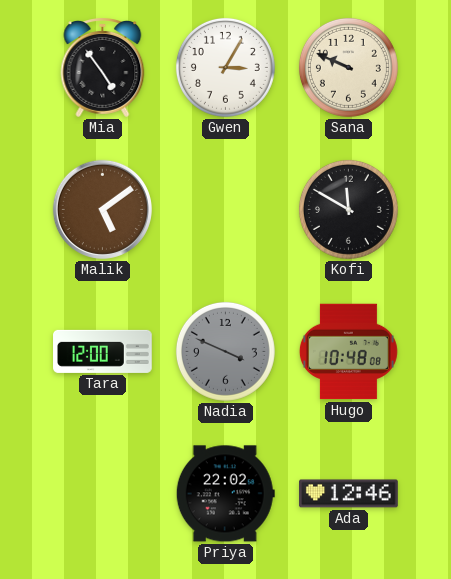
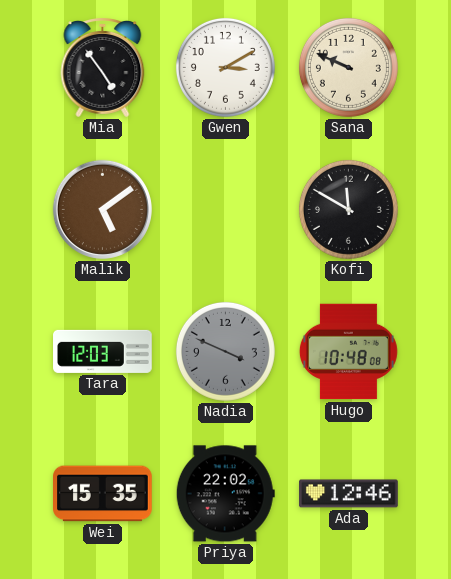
Gwen: 3:05 -> 3:10
Tara: 12:00 -> 12:03
Wei: none -> 15:35
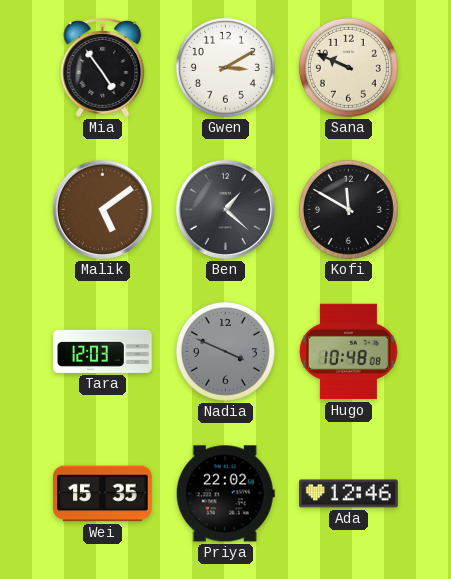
Ben: none -> 1:22
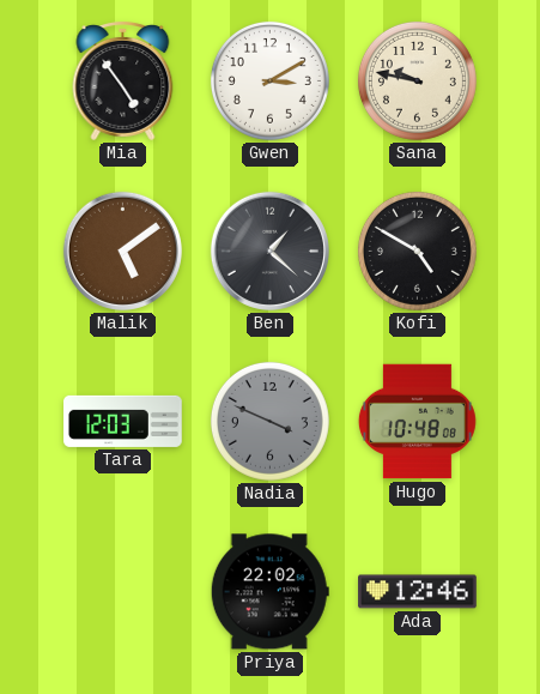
Sana: 9:49 -> 9:47
Kofi: 11:50 -> 4:50
Wei: 15:35 -> none
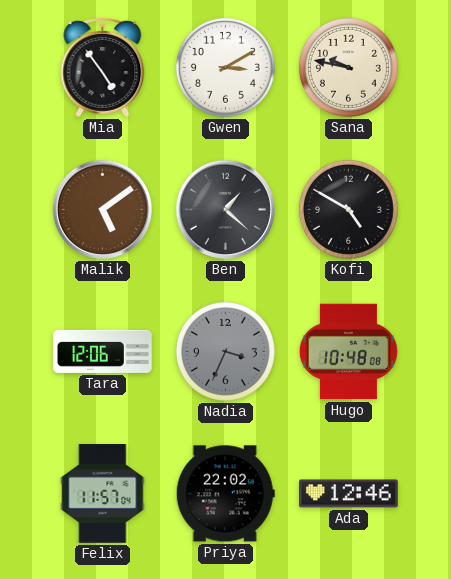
Tara: 12:03 -> 12:06
Nadia: 3:49 -> 3:34
Felix: none -> 11:57
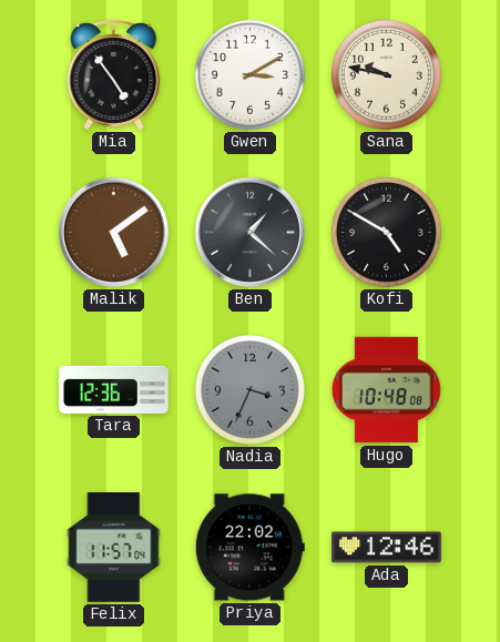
Tara: 12:06 -> 12:36
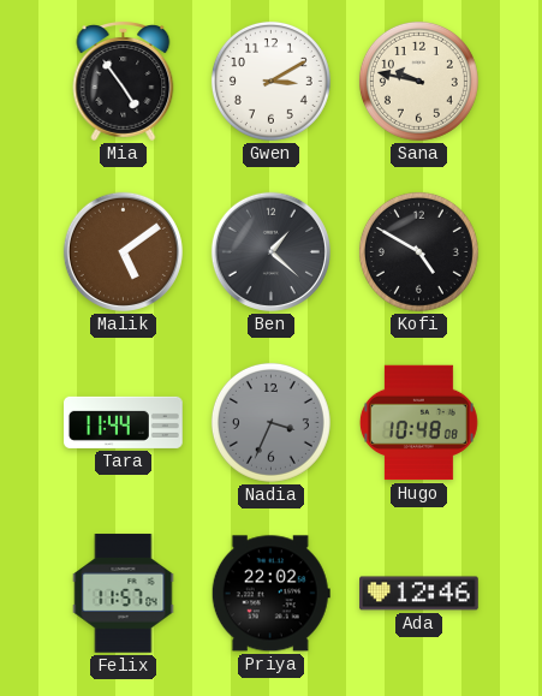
Tara: 12:36 -> 11:44
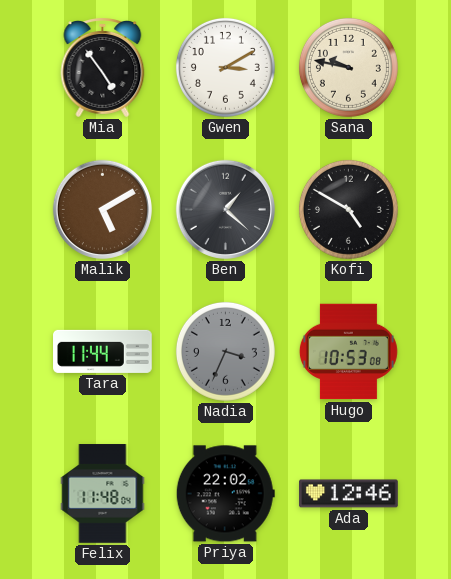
Malik: 5:09 -> 5:10
Hugo: 10:48 -> 10:53
Felix: 11:57 -> 11:48
